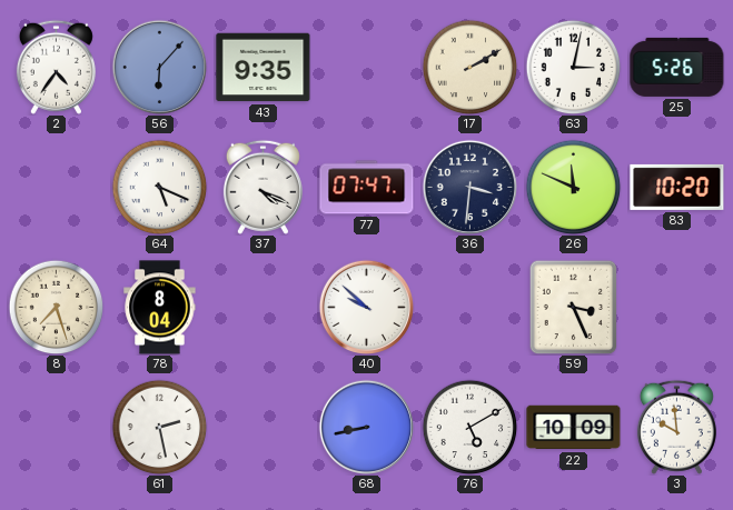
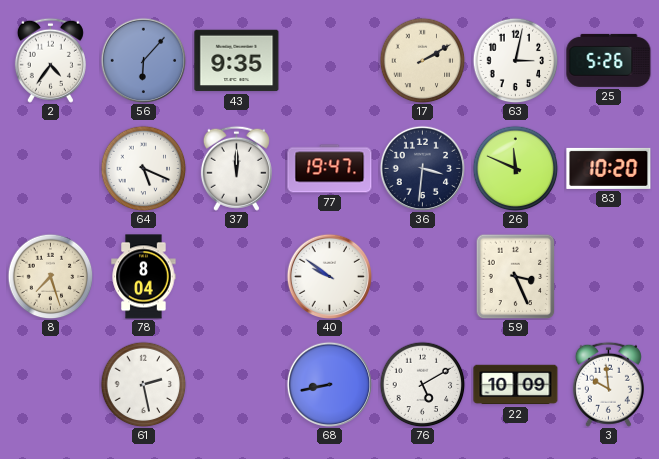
37: 4:19 -> 12:00
77: 07:47 -> 19:47
40: 9:52 -> 9:51
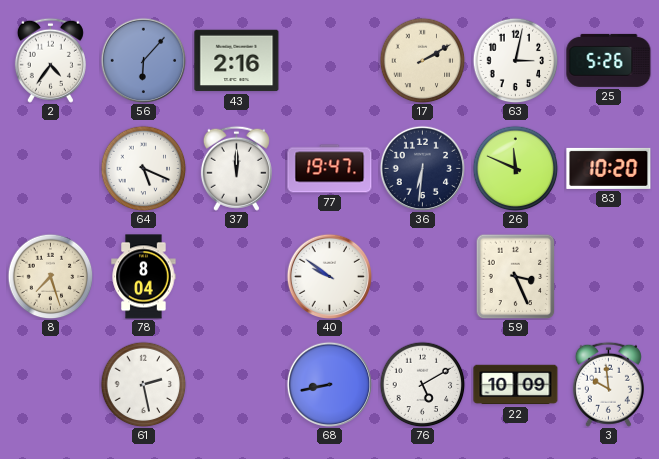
43: 9:35 -> 2:16
36: 3:31 -> 6:31
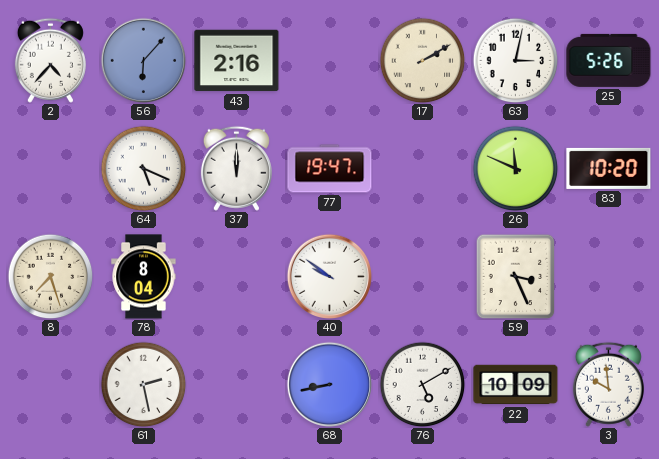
2: 4:36 -> 4:37
36: 6:31 -> none
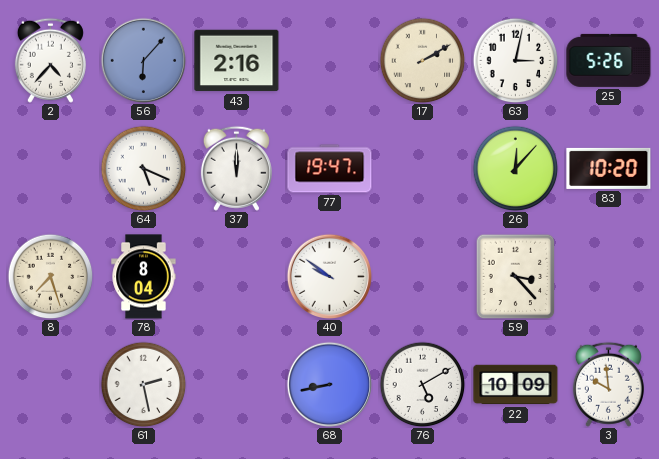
26: 11:49 -> 12:07
59: 3:26 -> 3:23
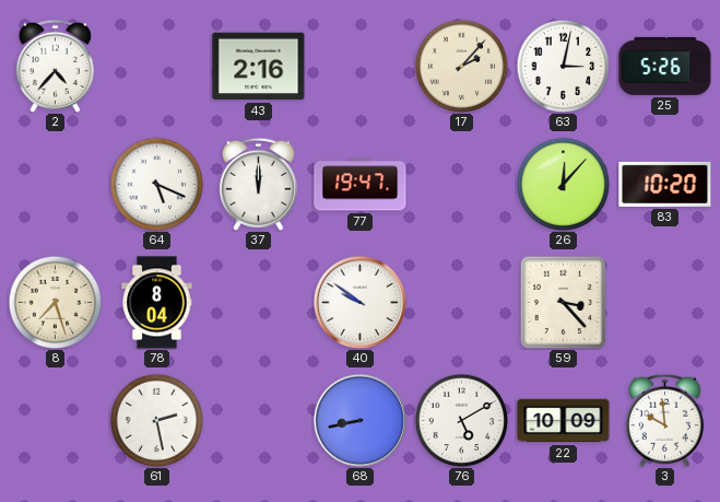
56: 6:07 -> none
17: 2:10 -> 2:07
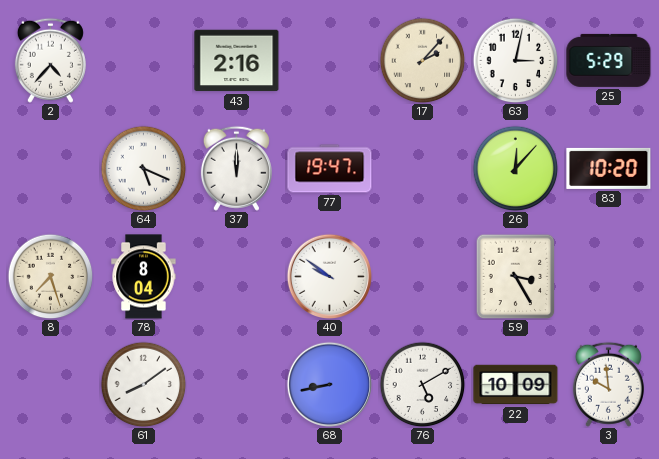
25: 5:26 -> 5:29
59: 3:23 -> 3:25
61: 2:28 -> 8:09
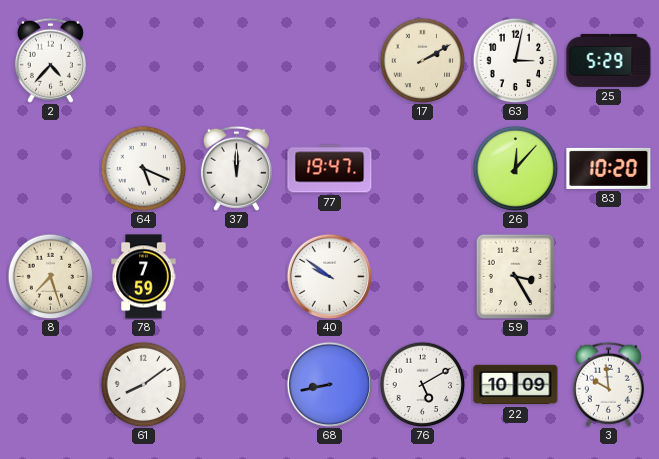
43: 2:16 -> none
17: 2:07 -> 2:10
78: 8:04 -> 7:59
